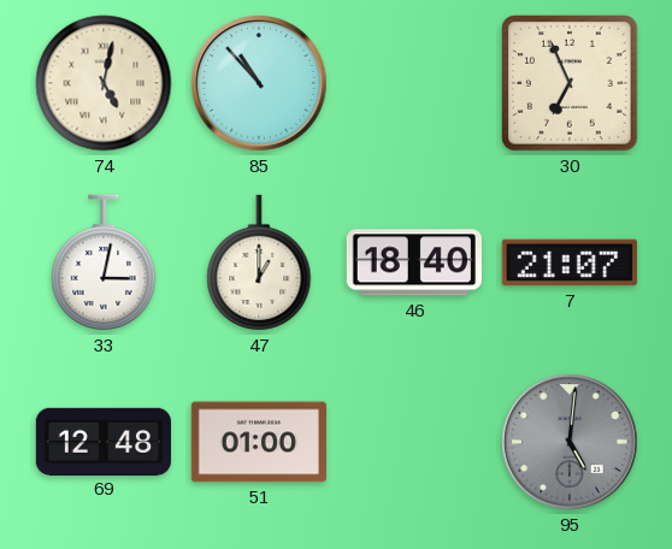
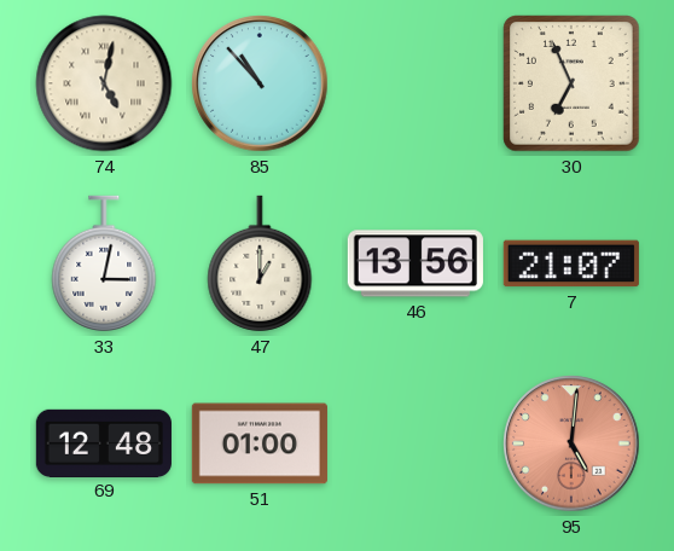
46: 18:40 -> 13:56
95 dial: grey -> salmon
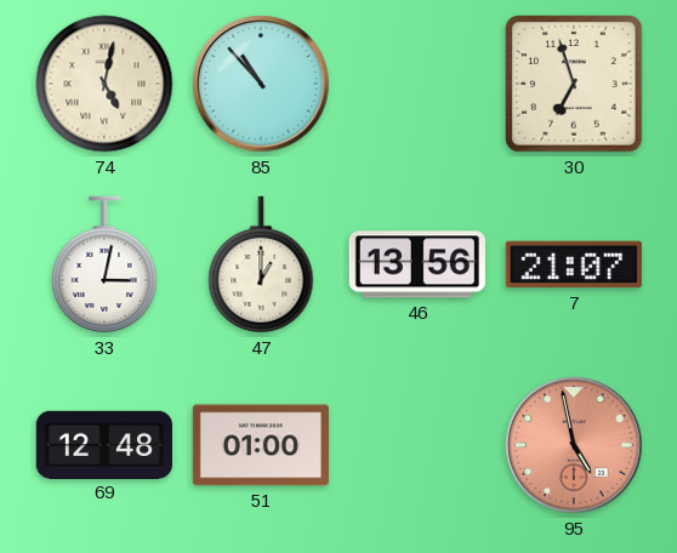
30: 6:56 -> 6:57
95: 5:01 -> 4:58
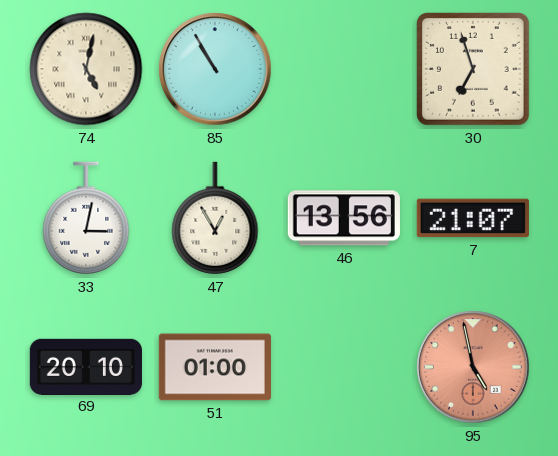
85: 10:53 -> 10:55
47: 1:00 -> 12:55
69: 12:48 -> 20:10
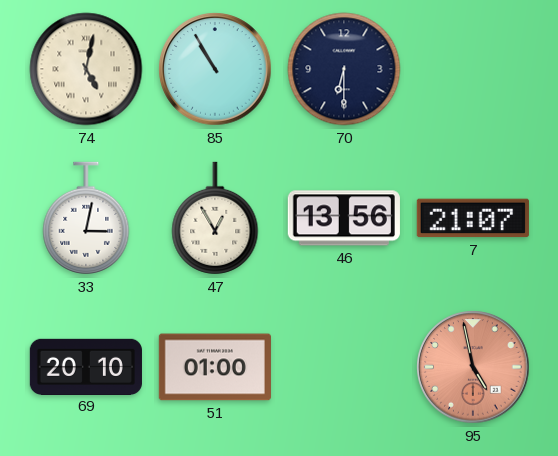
70: none -> 6:30
30: 6:57 -> none
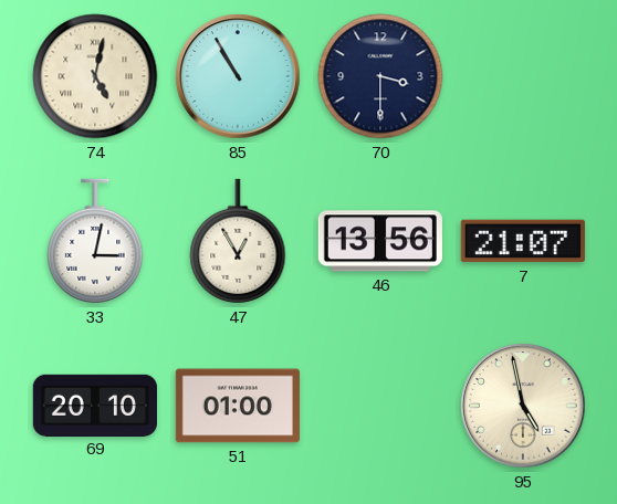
70: 6:30 -> 3:30
95 dial: salmon -> cream
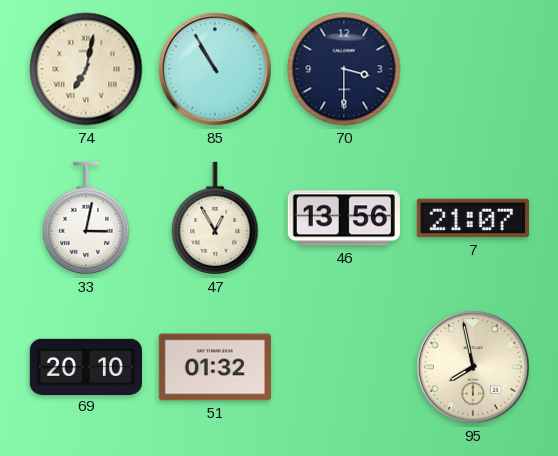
74: 5:02 -> 7:02
51: 01:00 -> 01:32
95: 4:58 -> 7:58
